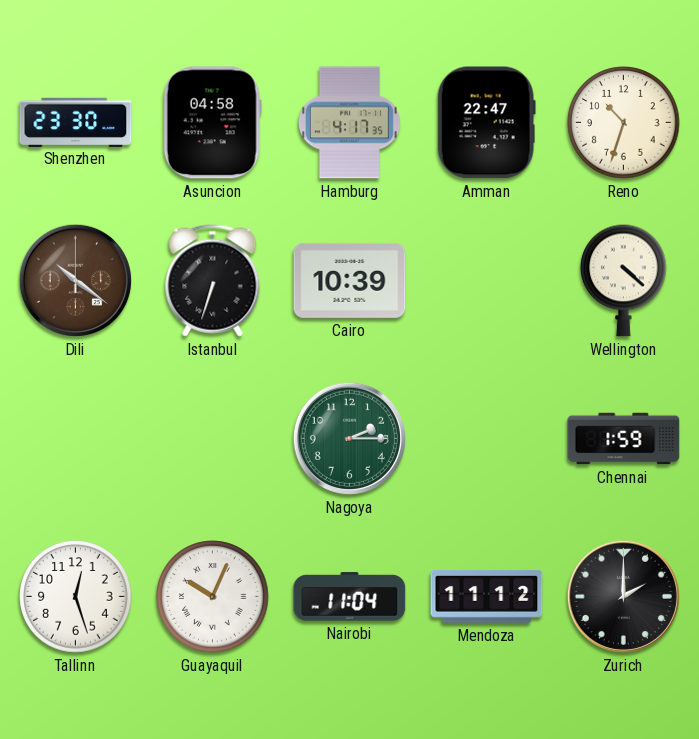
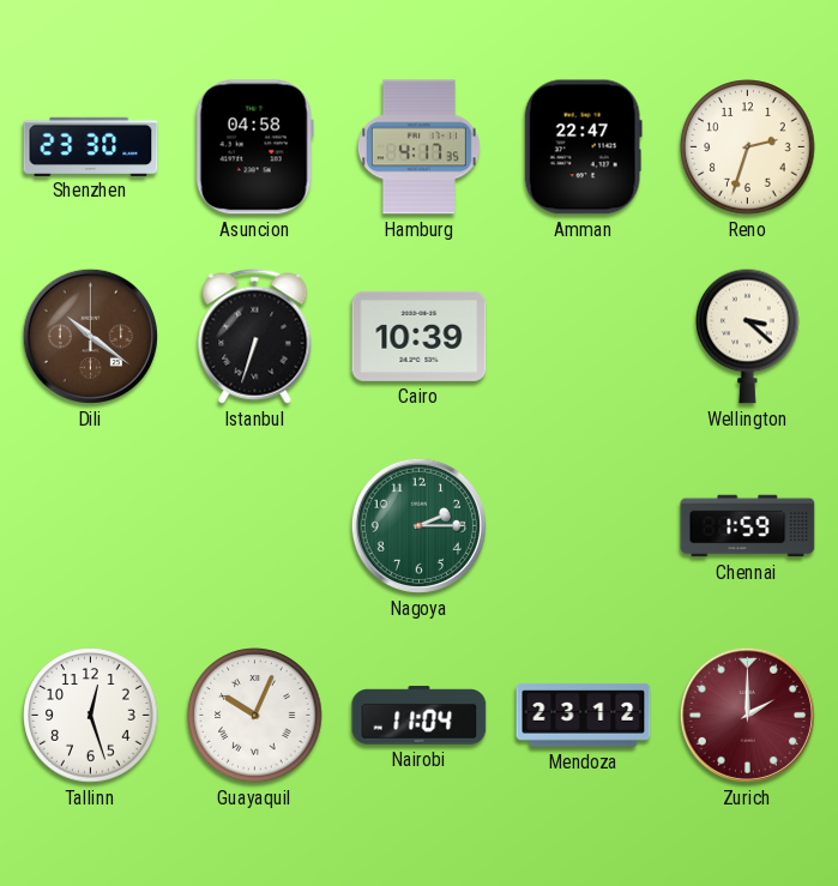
Reno: 10:33 -> 2:33
Wellington: 4:22 -> 3:22
Mendoza: 11:12 -> 23:12
Zurich dial: black -> burgundy
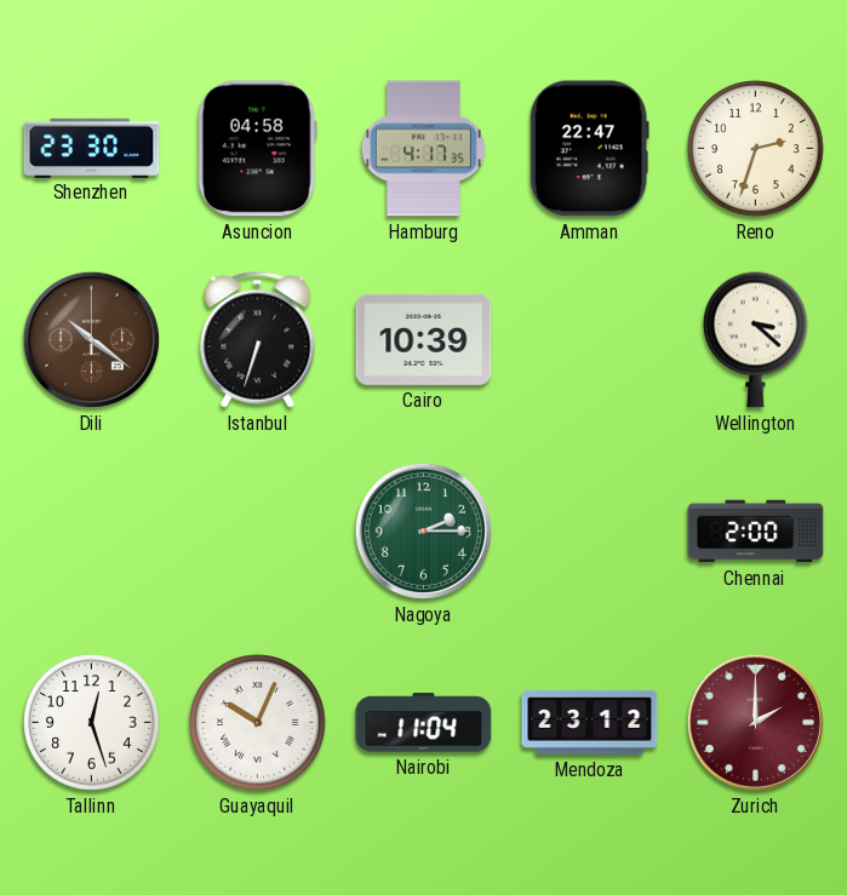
Chennai: 1:59 -> 2:00
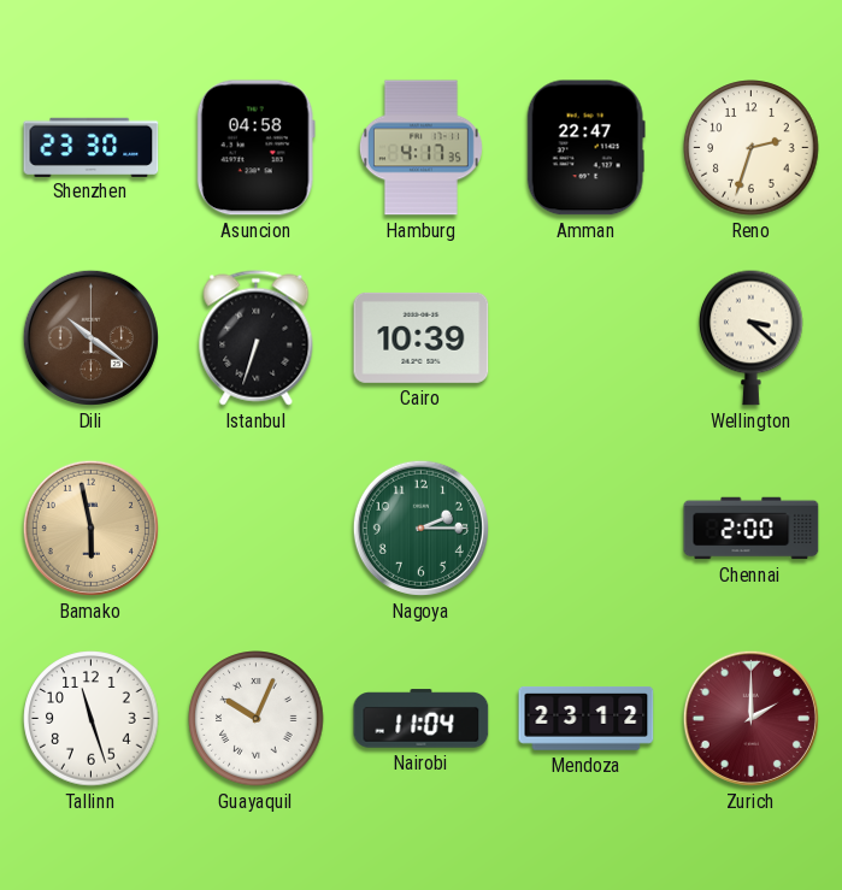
Bamako: none -> 5:58
Tallinn: 12:27 -> 11:27
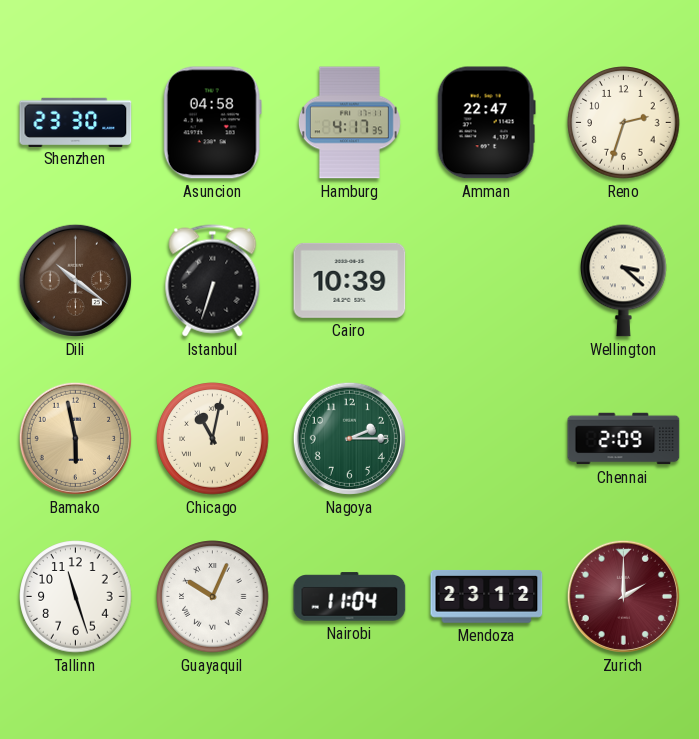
Chicago: none -> 11:02
Chennai: 2:00 -> 2:09
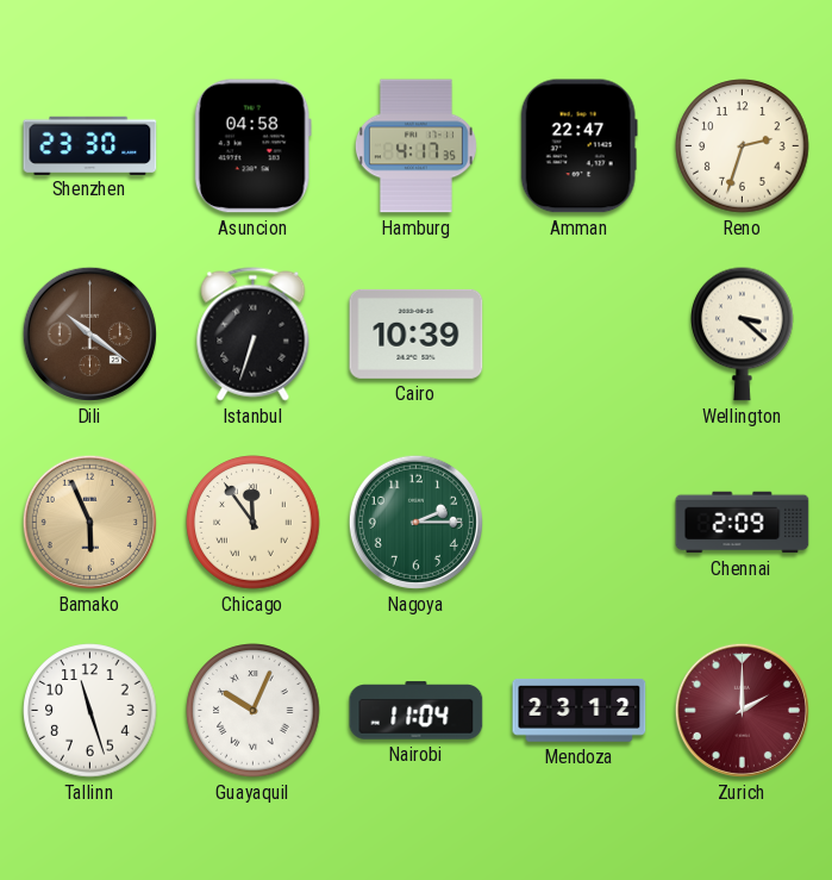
Bamako: 5:58 -> 5:56
Chicago: 11:02 -> 11:54
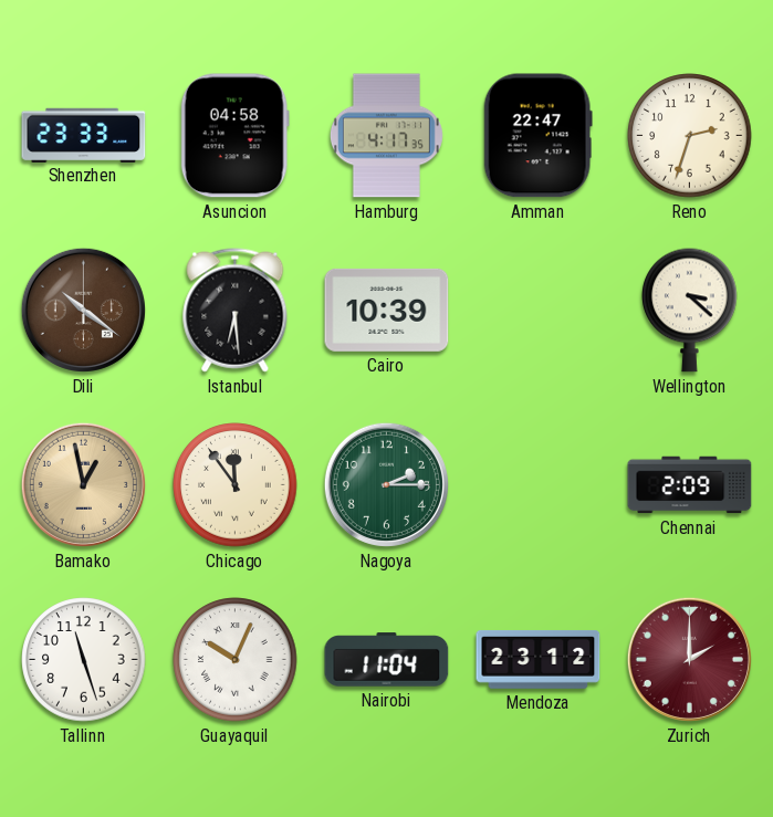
Shenzhen: 23:30 -> 23:33
Istanbul: 6:33 -> 6:29
Bamako: 5:56 -> 12:58
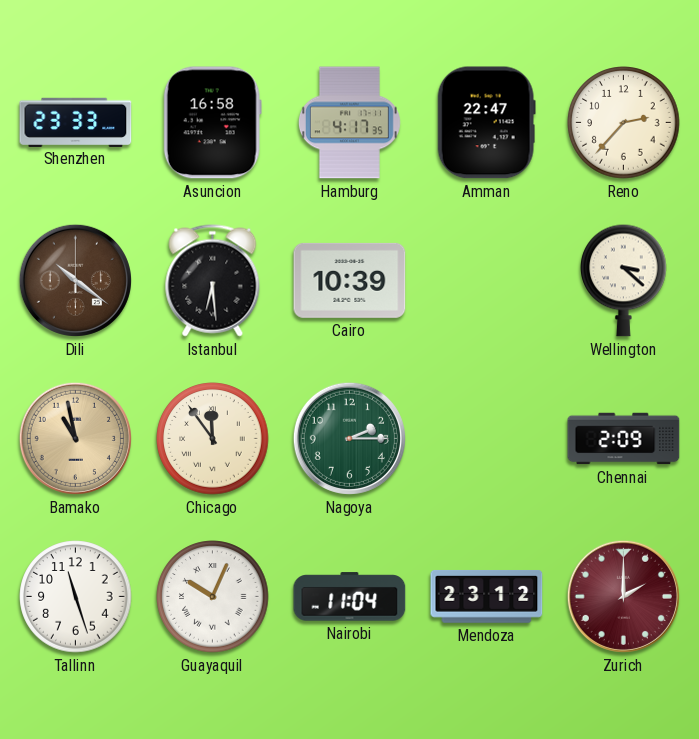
Asuncion: 04:58 -> 16:58
Reno: 2:33 -> 2:37
Bamako: 12:58 -> 10:58
